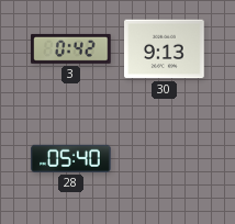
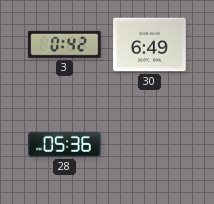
30: 9:13 -> 6:49
28: 05:40 -> 05:36
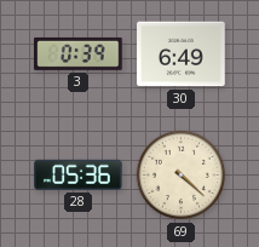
3: 0:42 -> 0:39
69: none -> 4:22
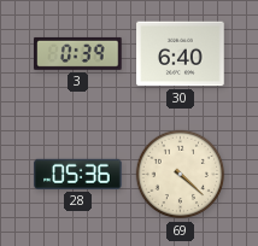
30: 6:49 -> 6:40
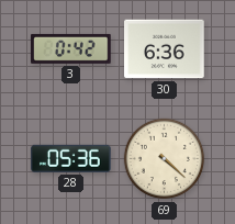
3: 0:39 -> 0:42
30: 6:40 -> 6:36
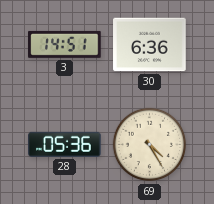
3: 0:42 -> 14:51
69: 4:22 -> 4:25
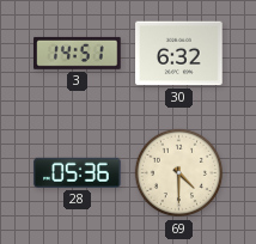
30: 6:36 -> 6:32
69: 4:25 -> 4:30
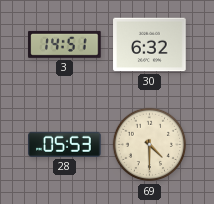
28: 05:36 -> 05:53
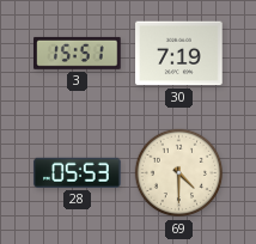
3: 14:51 -> 15:51
30: 6:32 -> 7:19
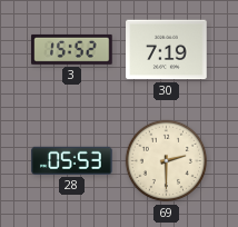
3: 15:51 -> 15:52
69: 4:30 -> 2:30
